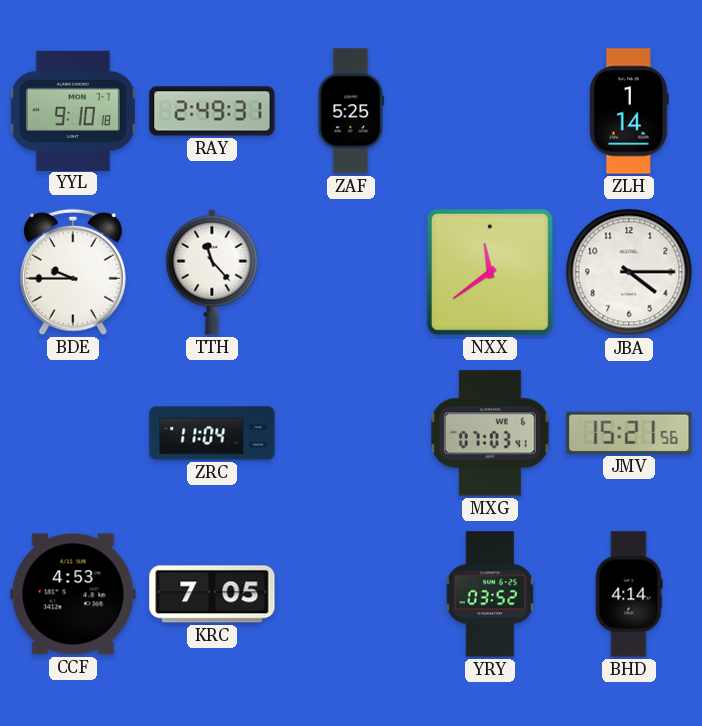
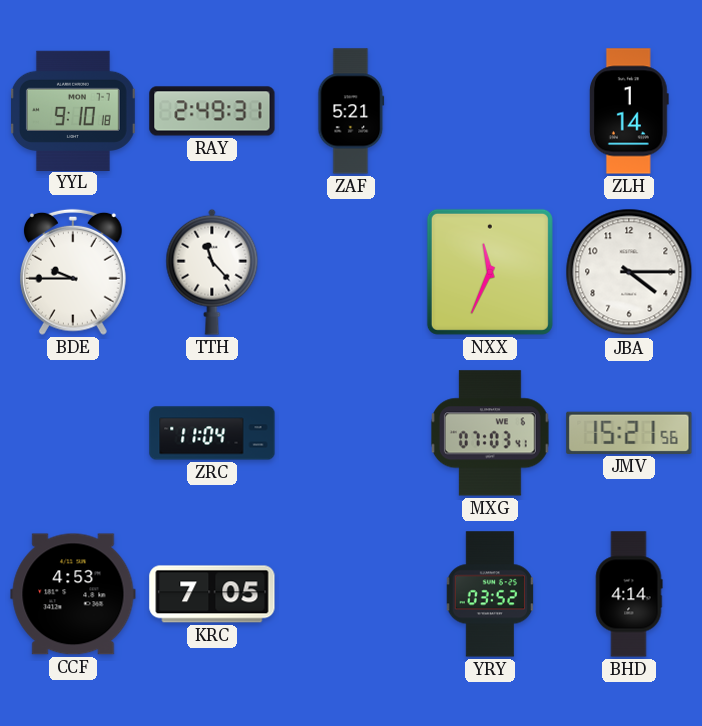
ZAF: 5:25 -> 5:21
NXX: 11:39 -> 11:34
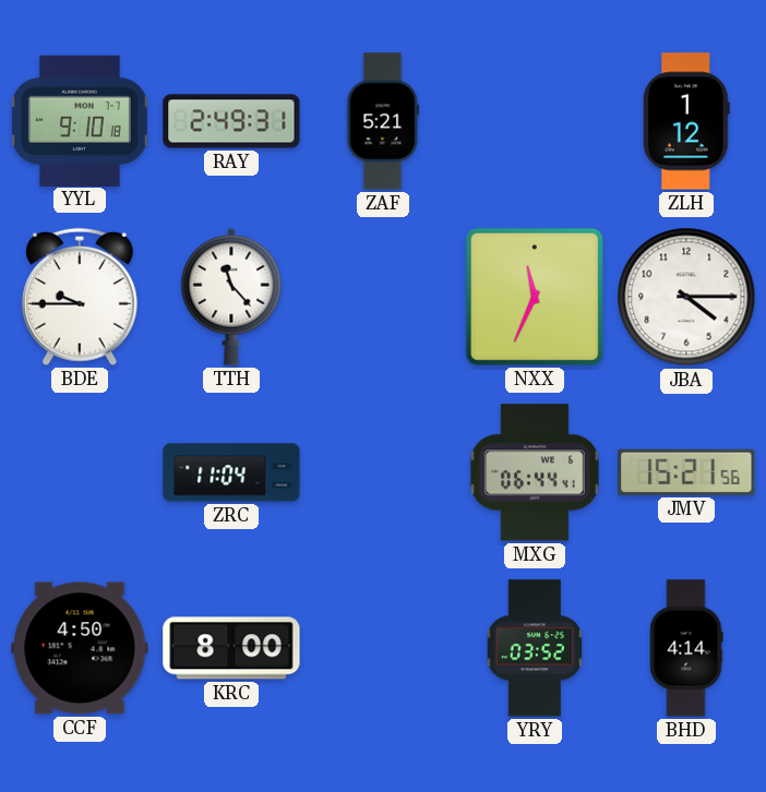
ZLH: 1:14 -> 1:12
MXG: 07:03 -> 06:44
CCF: 4:53 -> 4:50
KRC: 7:05 -> 8:00
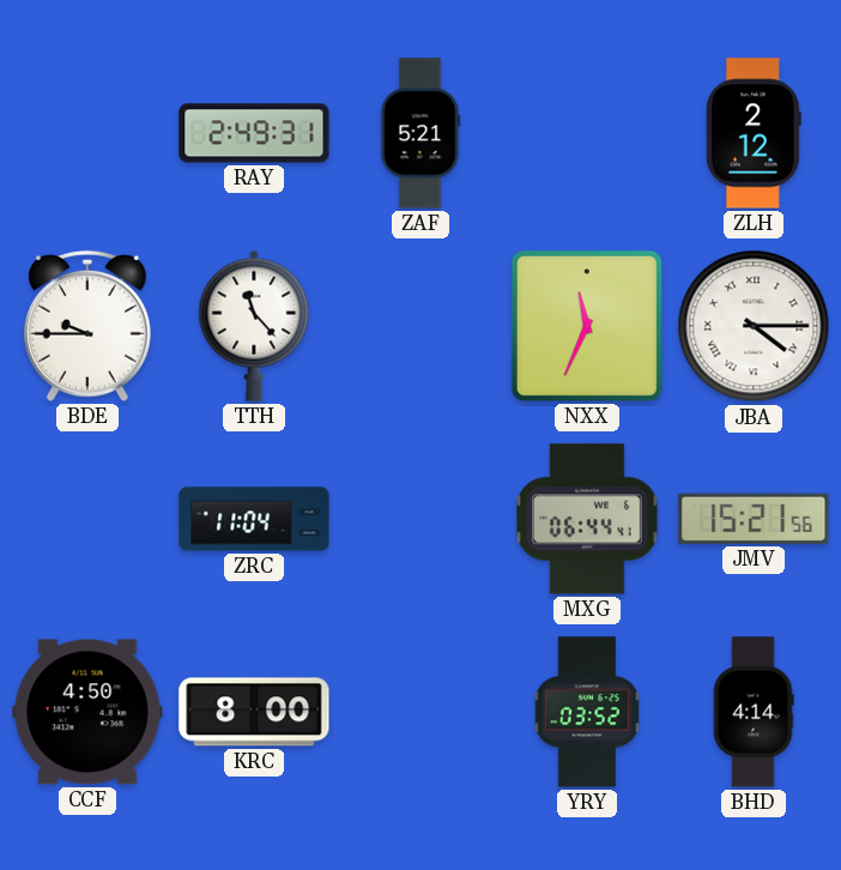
YYL: 9:10 -> none
ZLH: 1:12 -> 2:12
JBA numerals: Arabic -> Roman
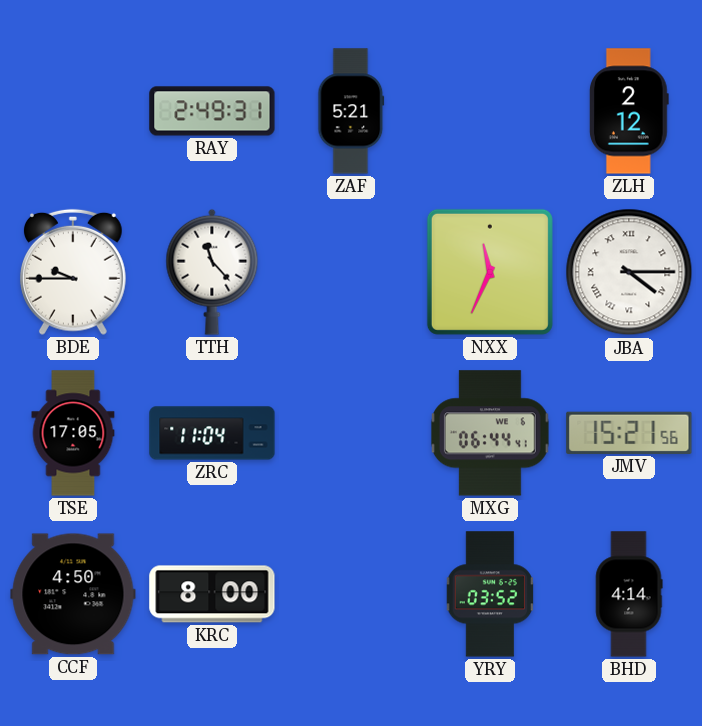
TSE: none -> 17:05
